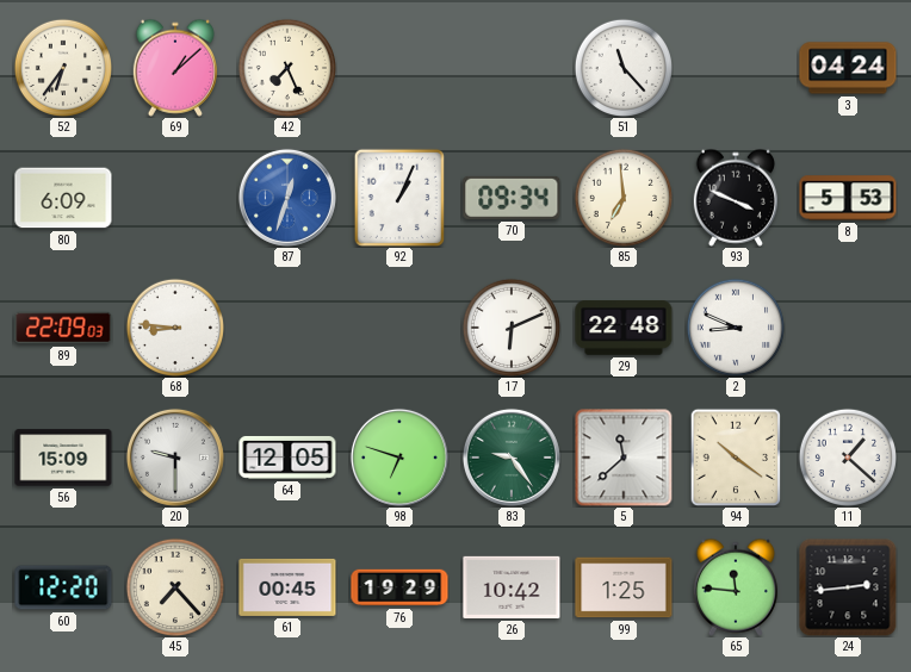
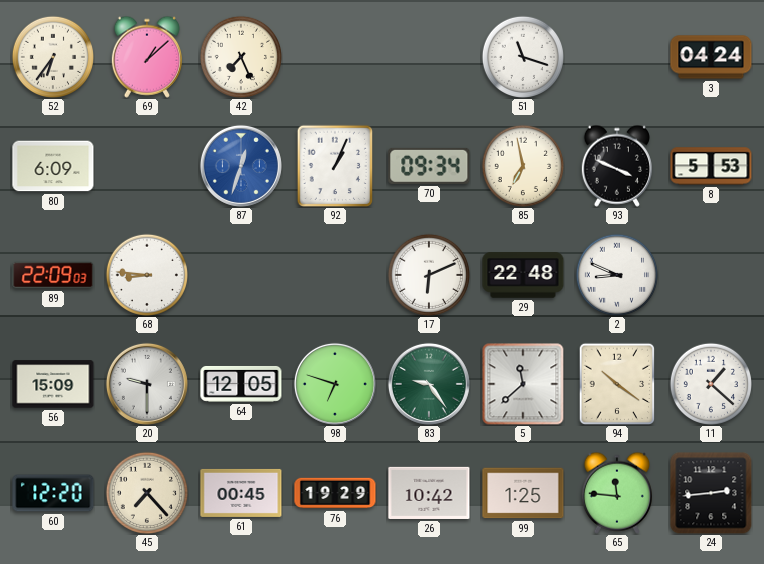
51: 11:23 -> 11:18
85: 6:59 -> 6:58
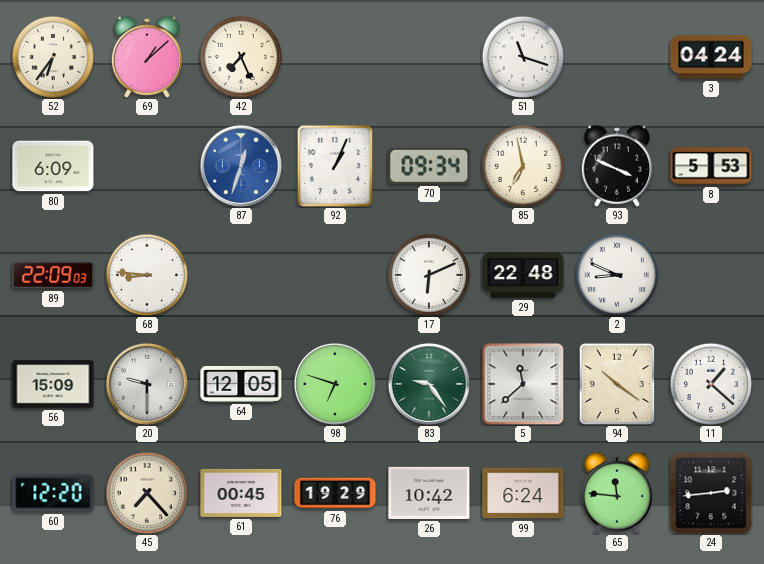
99: 1:25 -> 6:24
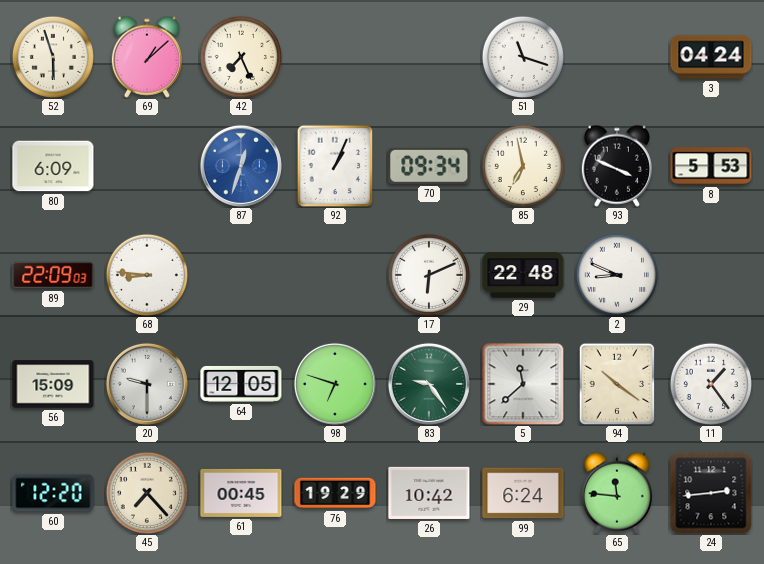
52: 6:36 -> 5:57
11: 1:22 -> 1:24
